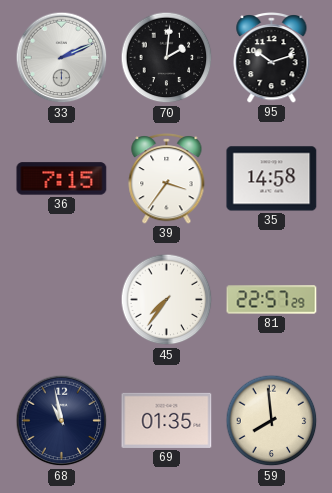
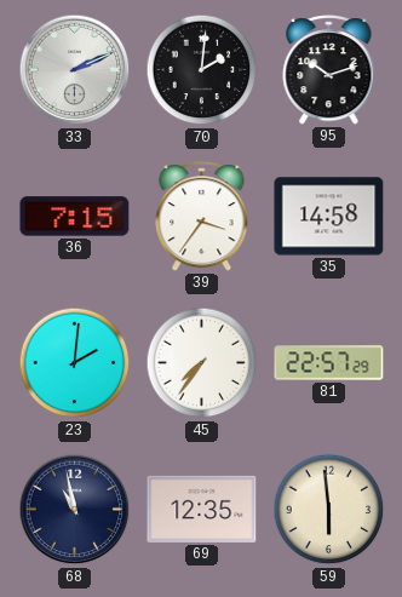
23: none -> 2:01
69: 01:35 -> 12:35
59: 7:59 -> 5:59
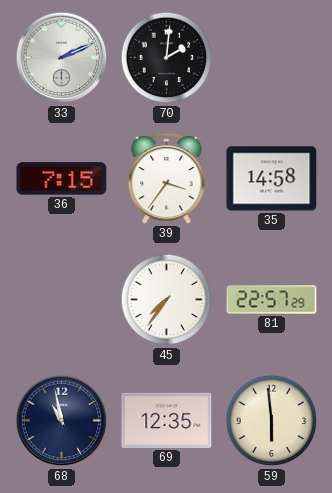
95: 10:12 -> none
23: 2:01 -> none
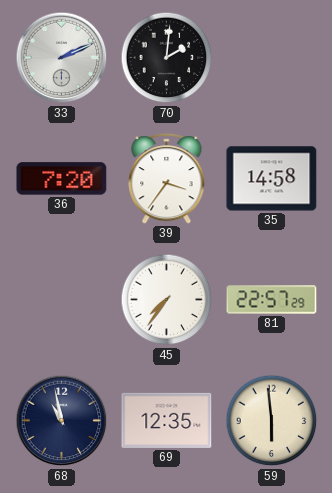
36: 7:15 -> 7:20
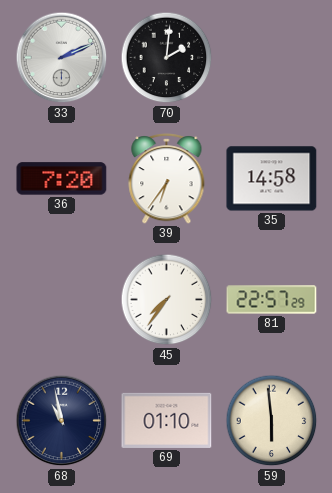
39: 3:36 -> 6:36
69: 12:35 -> 01:10
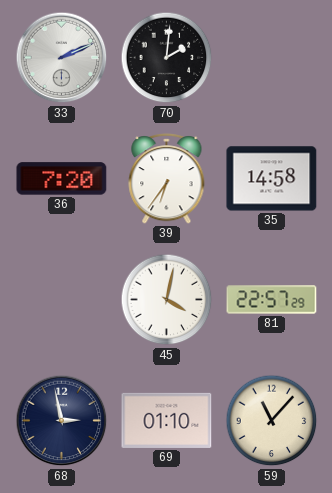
45: 7:36 -> 4:02
68: 10:58 -> 2:58
59: 5:59 -> 11:07
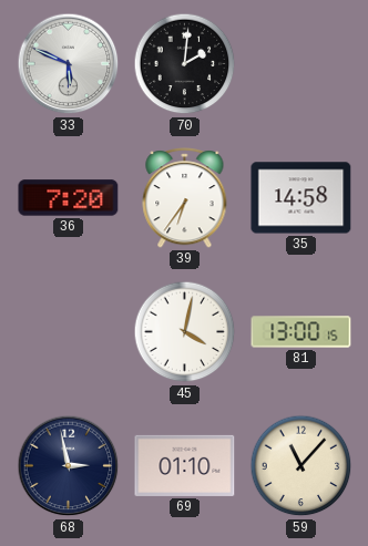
33: 2:11 -> 5:49
81: 22:57 -> 13:00
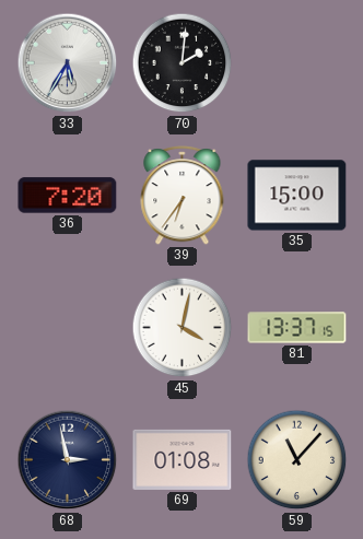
33: 5:49 -> 5:35
35: 14:58 -> 15:00
81: 13:00 -> 13:37
69: 01:10 -> 01:08
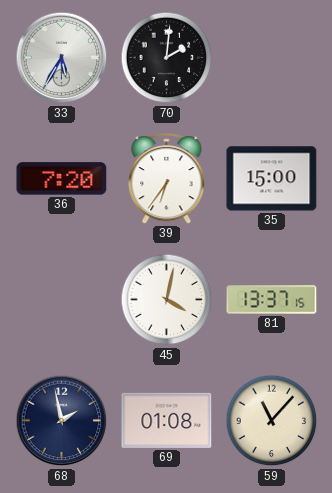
68: 2:58 -> 1:58
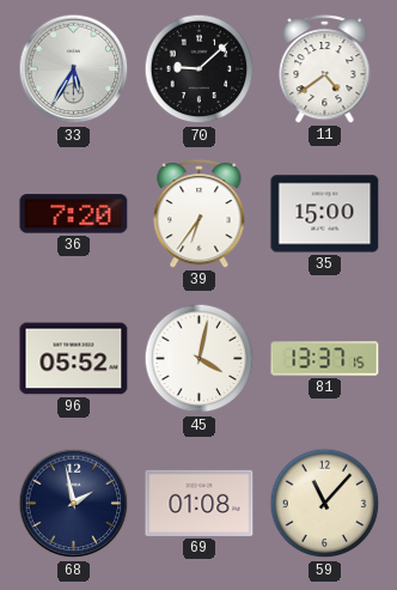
70: 2:01 -> 9:08
11: none -> 4:39
96: none -> 05:52
